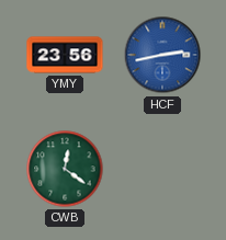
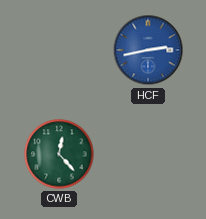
YMY: 23:56 -> none
CWB: 12:21 -> 12:23
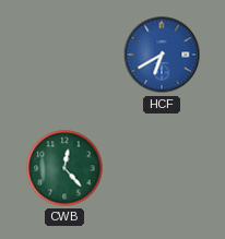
HCF: 2:43 -> 6:40
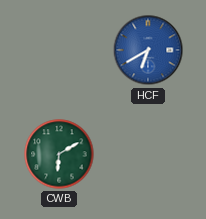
CWB: 12:23 -> 6:10
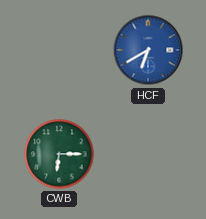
CWB: 6:10 -> 6:15
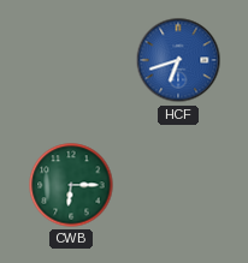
HCF: 6:40 -> 6:42
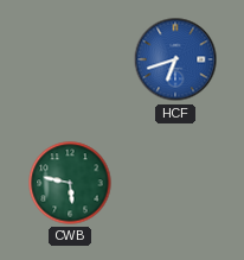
CWB: 6:15 -> 5:47
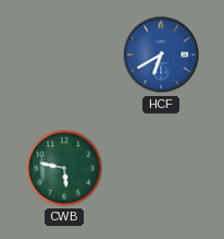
HCF: 6:42 -> 6:40
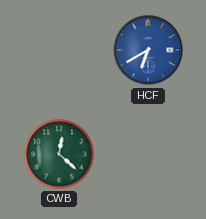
CWB: 5:47 -> 12:22
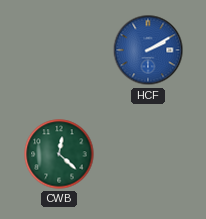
HCF: 6:40 -> 2:10
